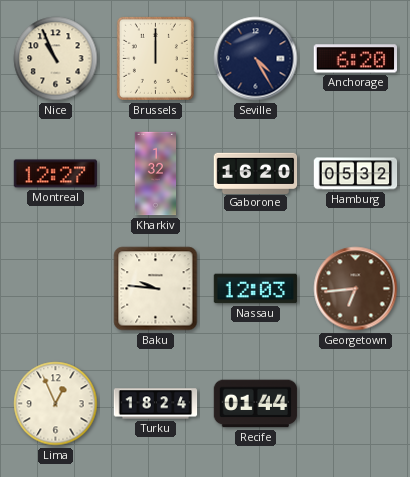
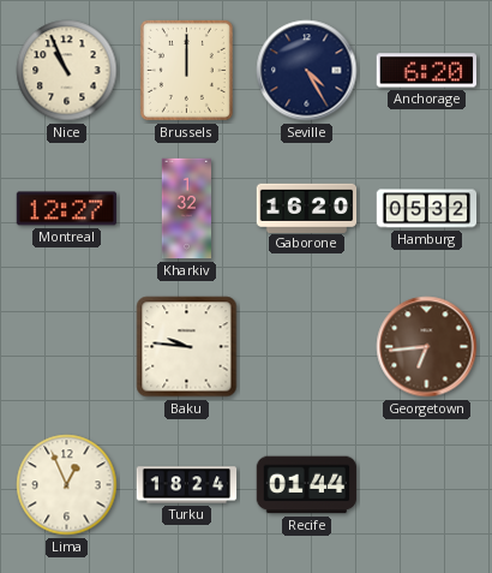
Nassau: 12:03 -> none
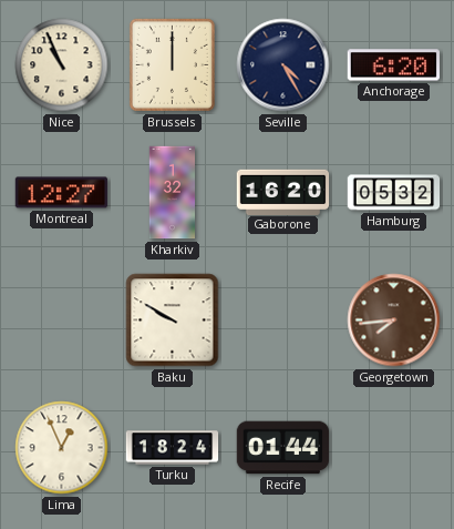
Baku: 9:46 -> 9:50
Georgetown: 6:44 -> 7:44
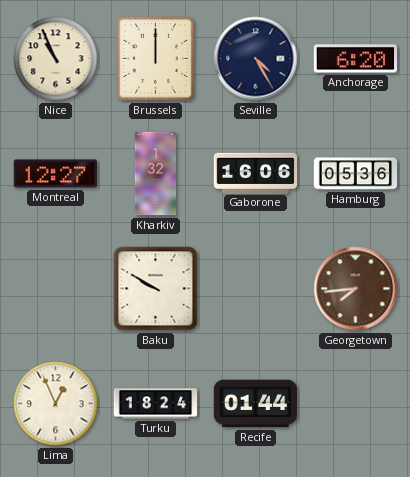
Gaborone: 16:20 -> 16:06
Hamburg: 05:32 -> 05:36
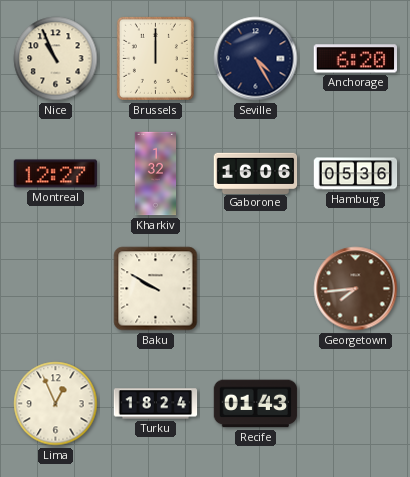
Recife: 01:44 -> 01:43
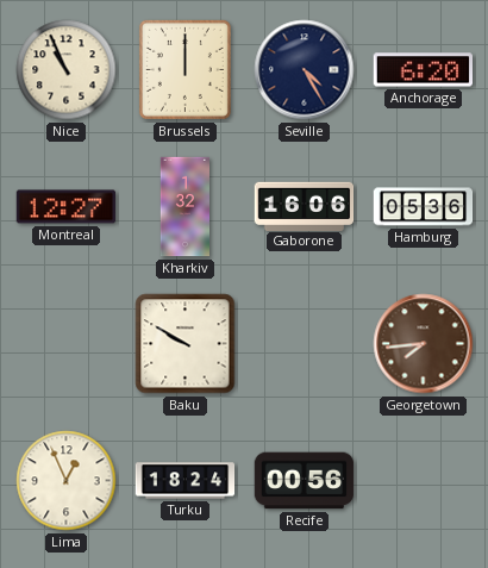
Recife: 01:43 -> 00:56
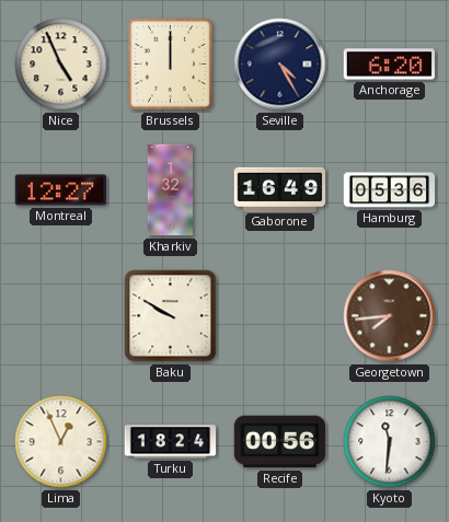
Nice: 10:56 -> 4:56
Gaborone: 16:06 -> 16:49
Kyoto: none -> 11:31
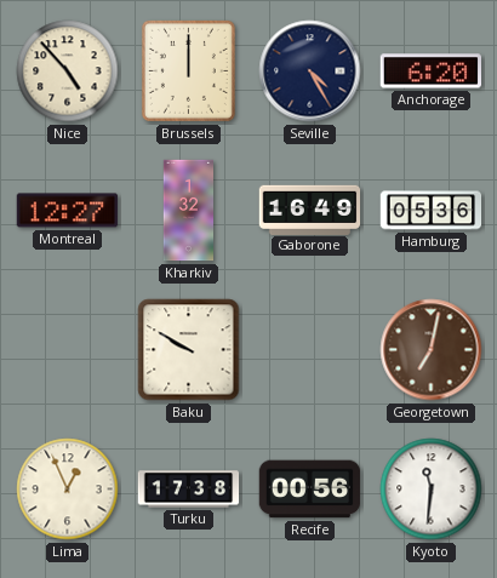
Nice: 4:56 -> 4:53
Georgetown: 7:44 -> 7:02
Turku: 18:24 -> 17:38
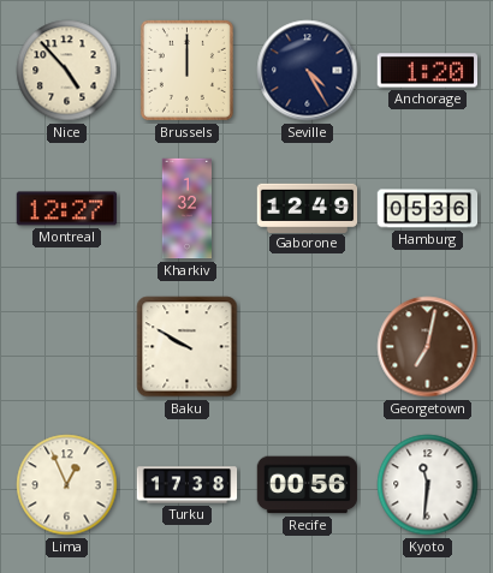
Anchorage: 6:20 -> 1:20
Gaborone: 16:49 -> 12:49
